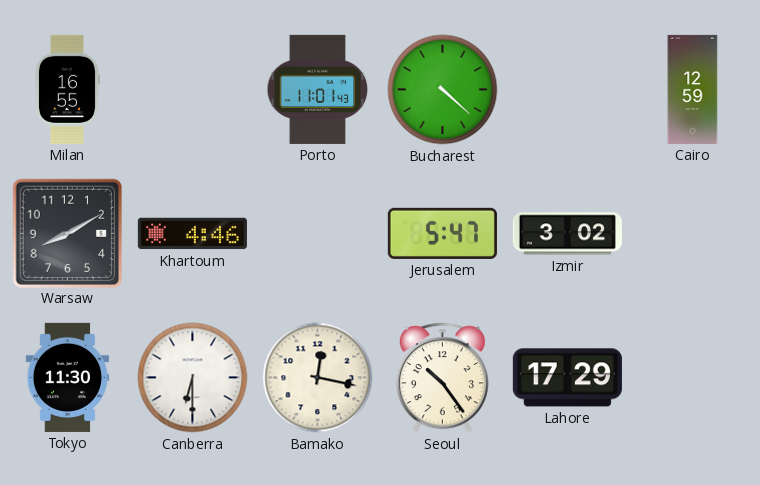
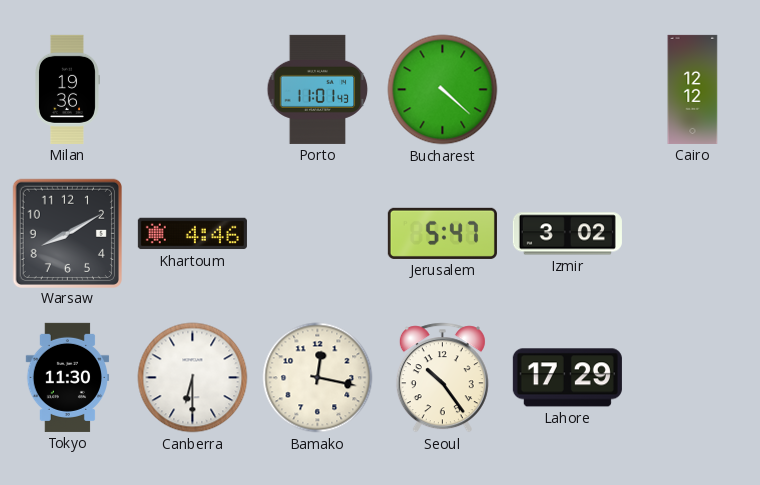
Milan: 16:55 -> 19:36
Cairo: 12:59 -> 12:12
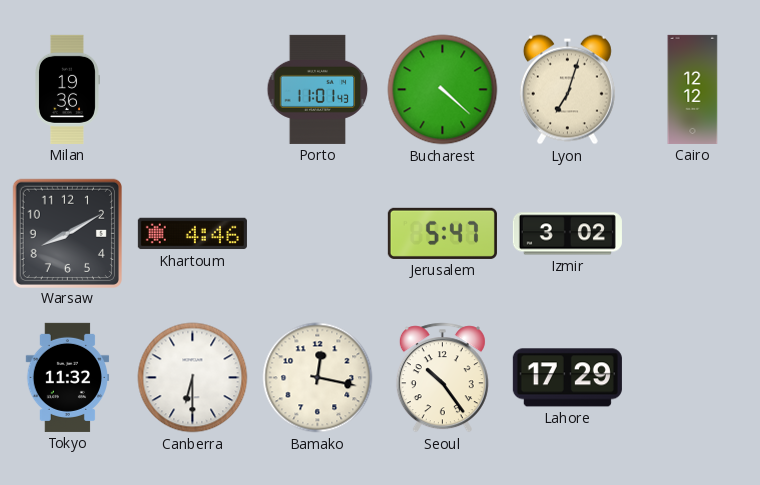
Lyon: none -> 7:03
Tokyo: 11:30 -> 11:32
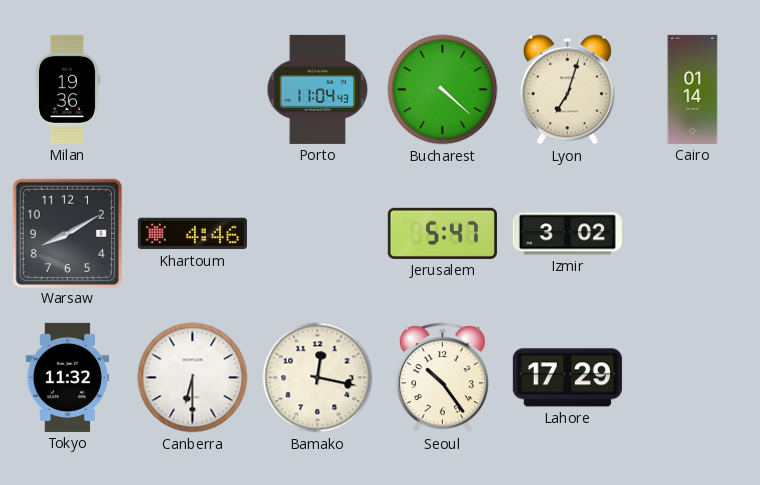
Porto: 11:01 -> 11:04
Cairo: 12:12 -> 01:14
